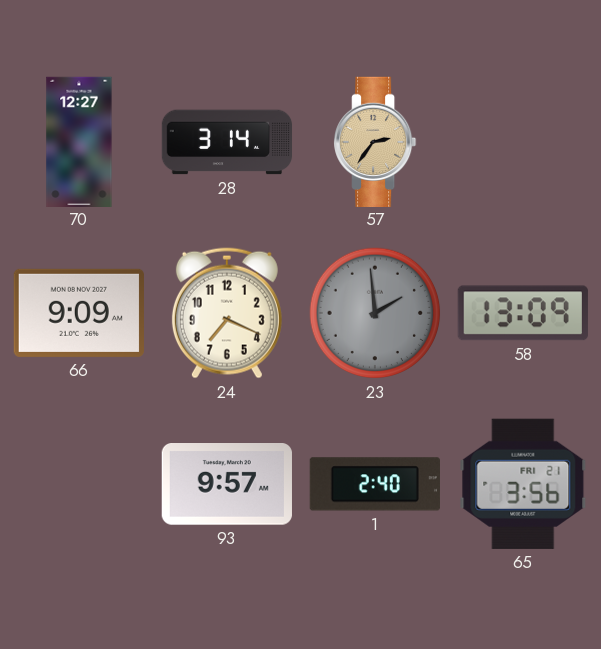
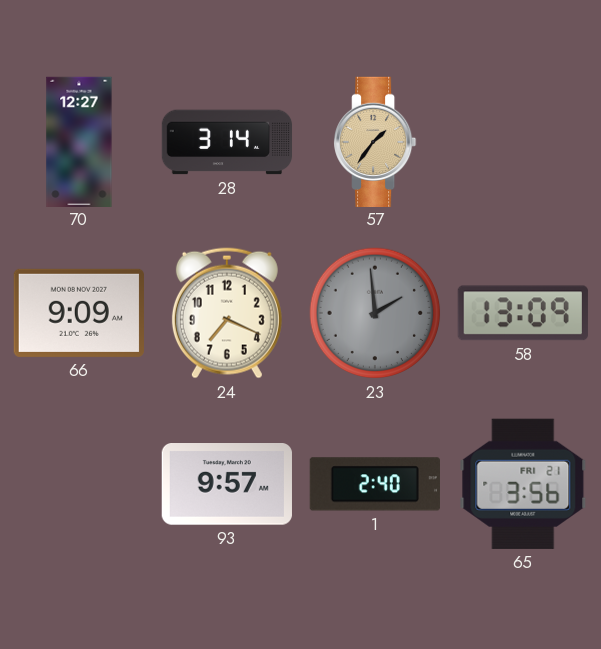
57: 2:36 -> 1:36
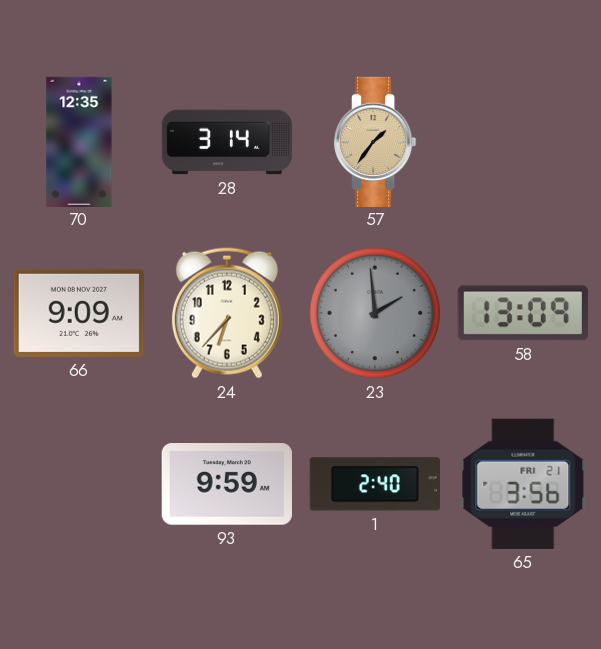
70: 12:27 -> 12:35
24: 7:19 -> 6:37
93: 9:57 -> 9:59
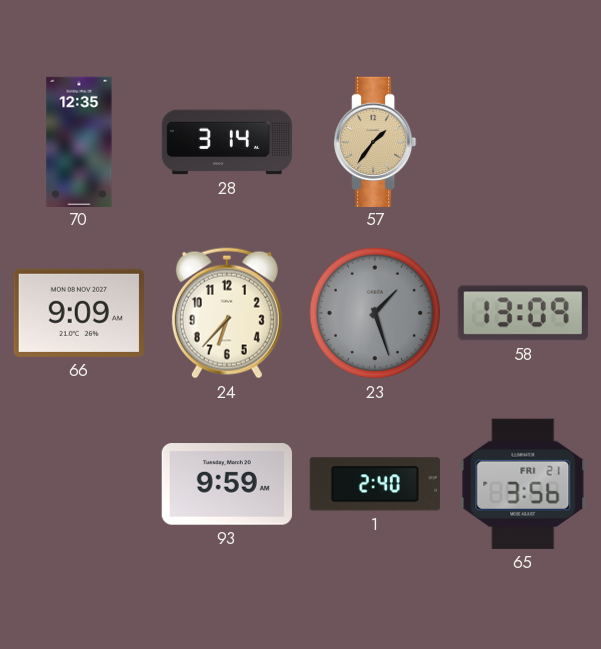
23: 1:59 -> 1:27
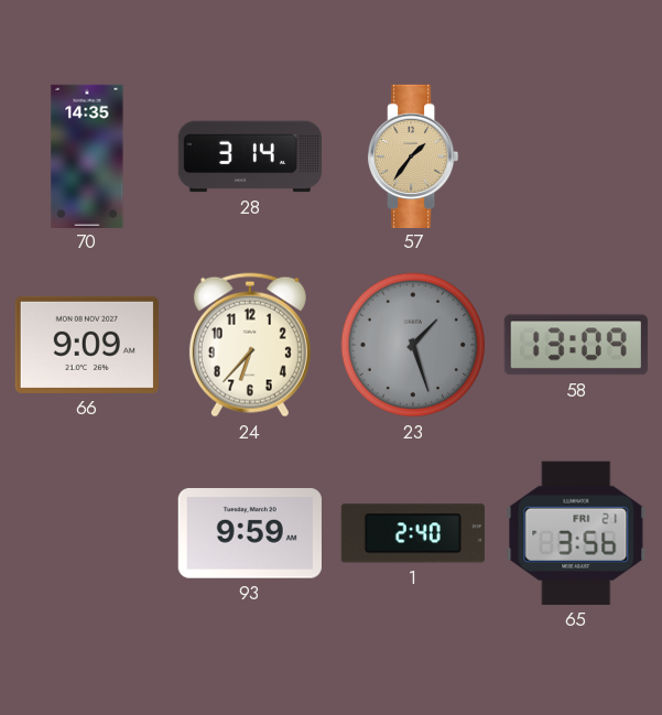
70: 12:35 -> 14:35
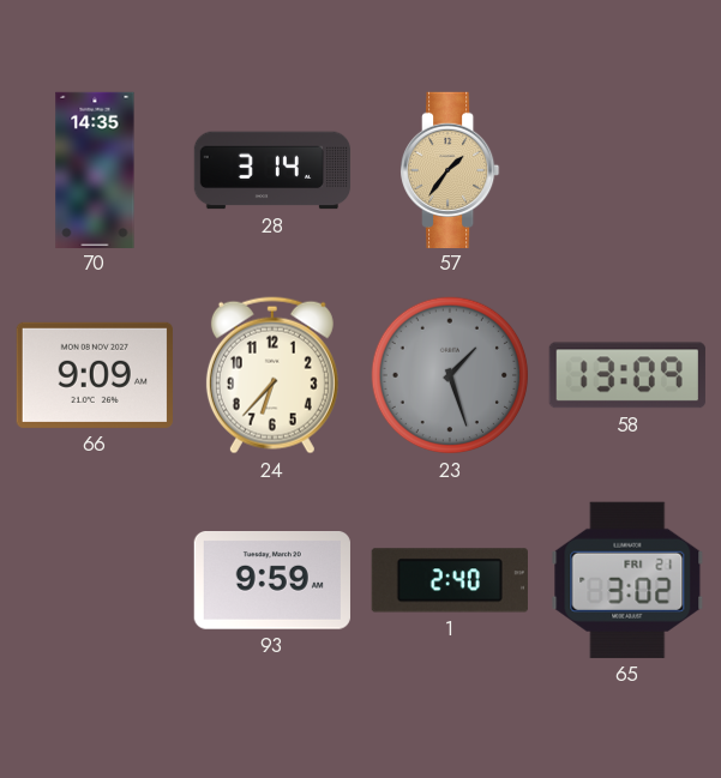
65: 3:56 -> 3:02
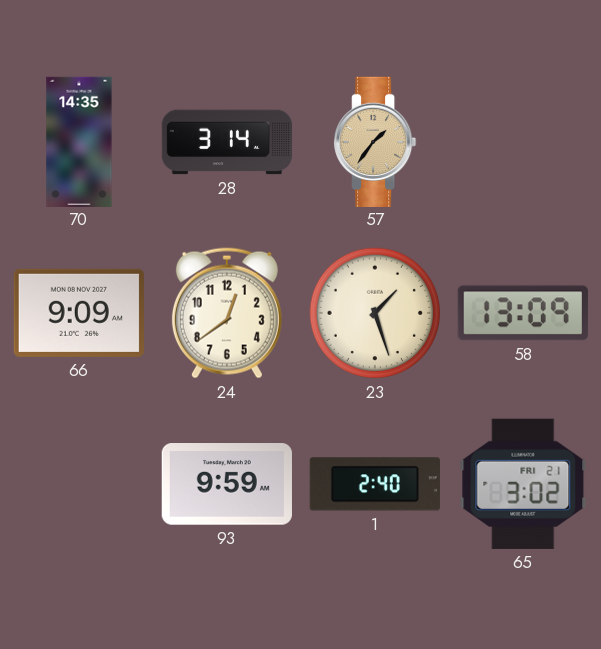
24: 6:37 -> 12:39
23 dial: grey -> cream
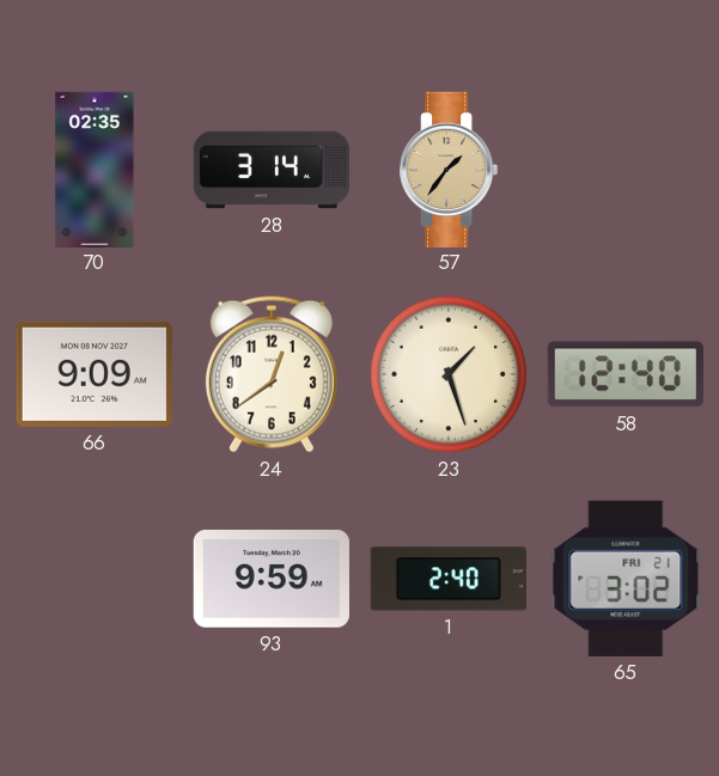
70: 14:35 -> 02:35
58: 13:09 -> 12:40
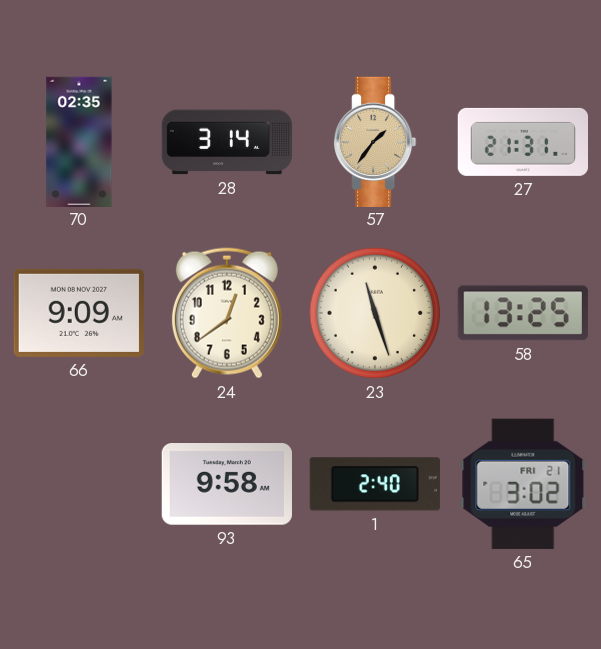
27: none -> 21:31
23: 1:27 -> 11:27
58: 12:40 -> 13:25
93: 9:59 -> 9:58
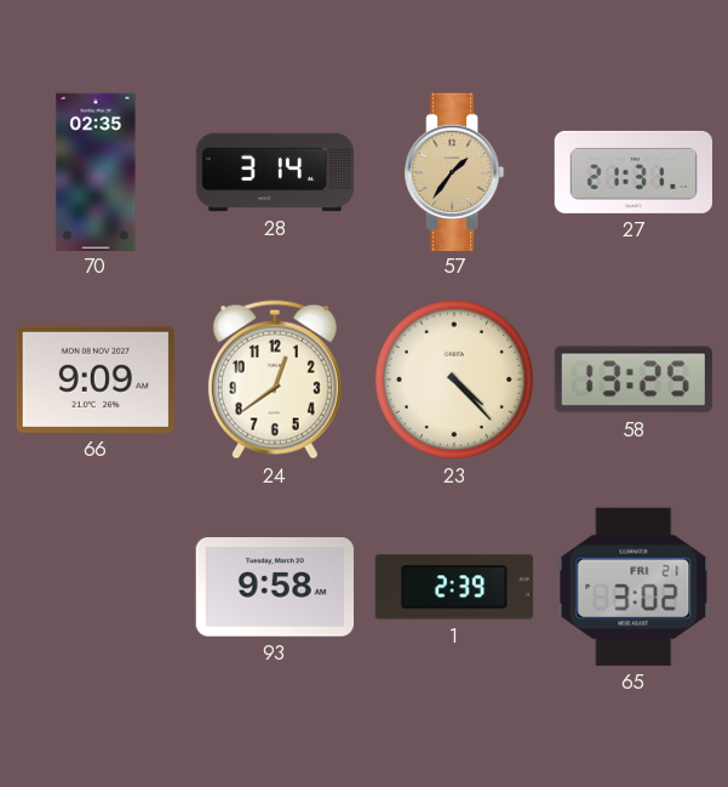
23: 11:27 -> 4:23
1: 2:40 -> 2:39
